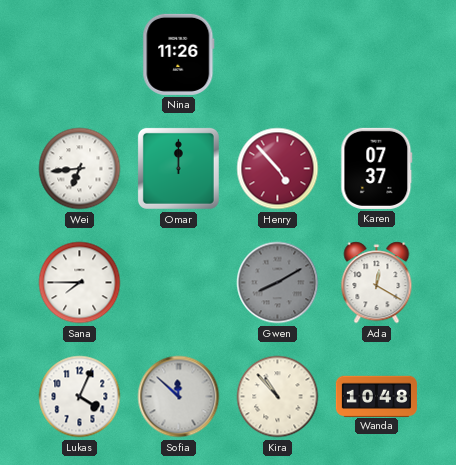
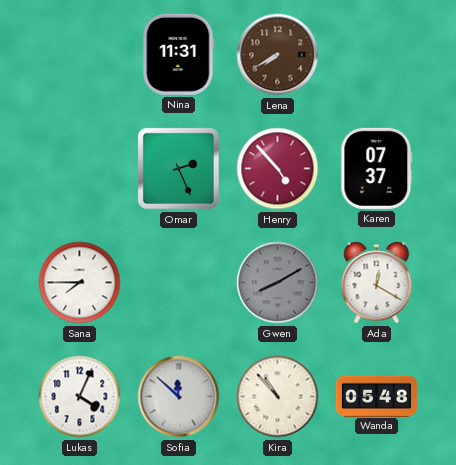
Nina: 11:26 -> 11:31
Lena: none -> 7:40
Wei: 6:44 -> none
Omar: 12:00 -> 2:26
Wanda: 10:48 -> 05:48
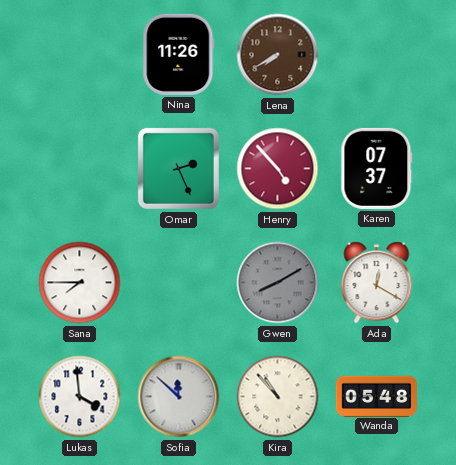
Nina: 11:31 -> 11:26
Lukas: 4:04 -> 3:59
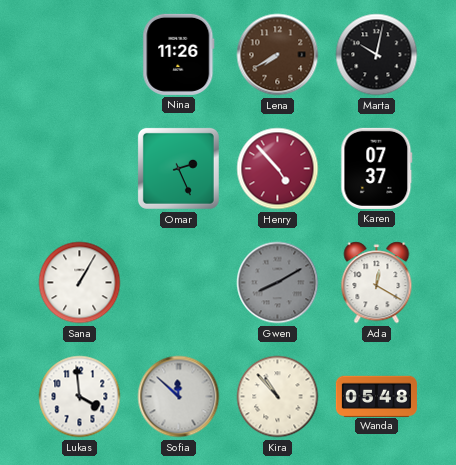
Marta: none -> 10:02
Sana: 7:45 -> 1:05
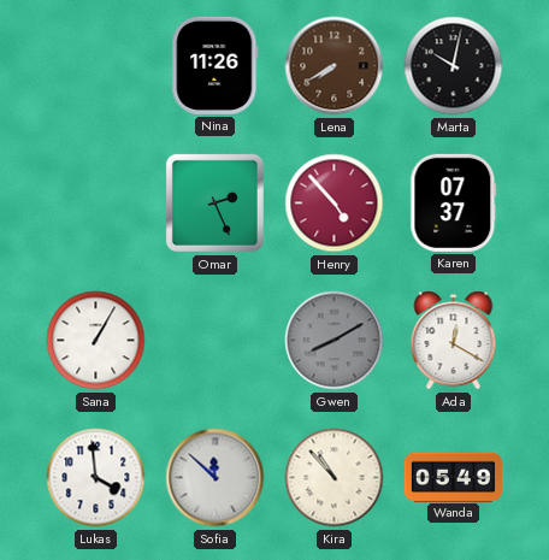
Wanda: 05:48 -> 05:49
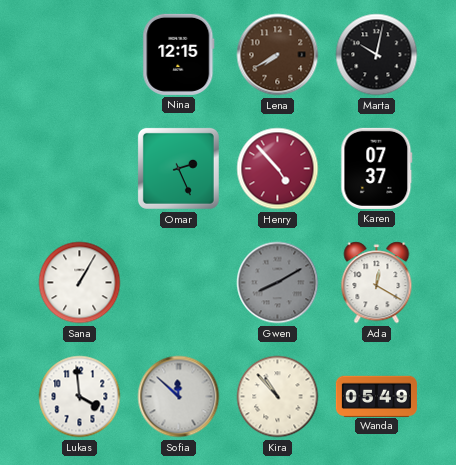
Nina: 11:26 -> 12:15
